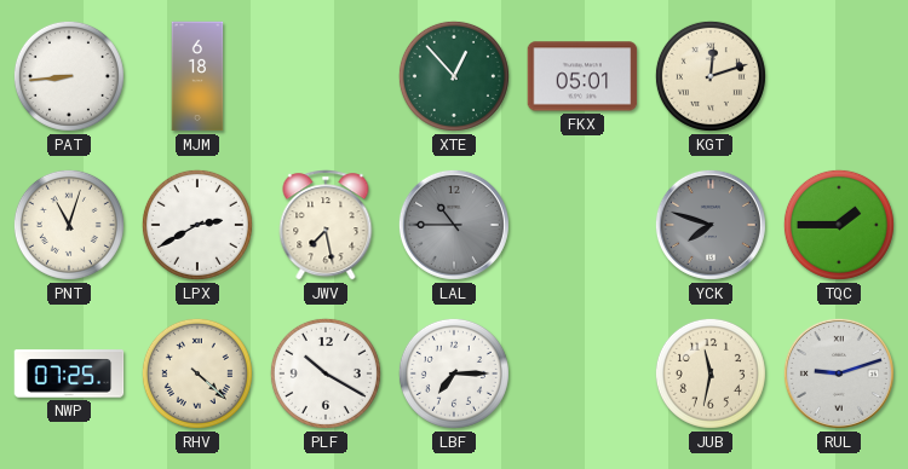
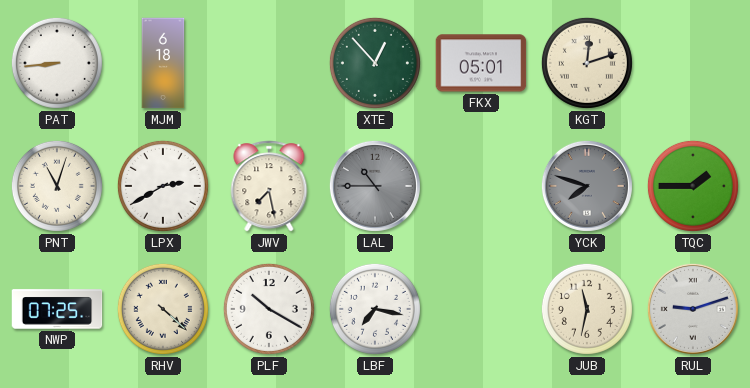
LBF: 7:15 -> 7:17
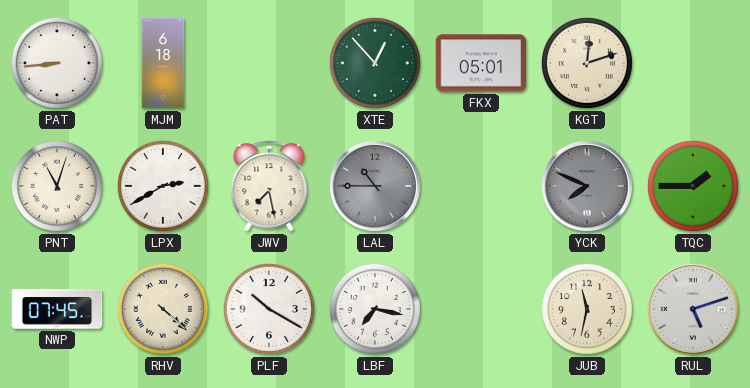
YCK: 7:48 -> 7:49
NWP: 07:25 -> 07:45
RUL: 9:12 -> 5:12
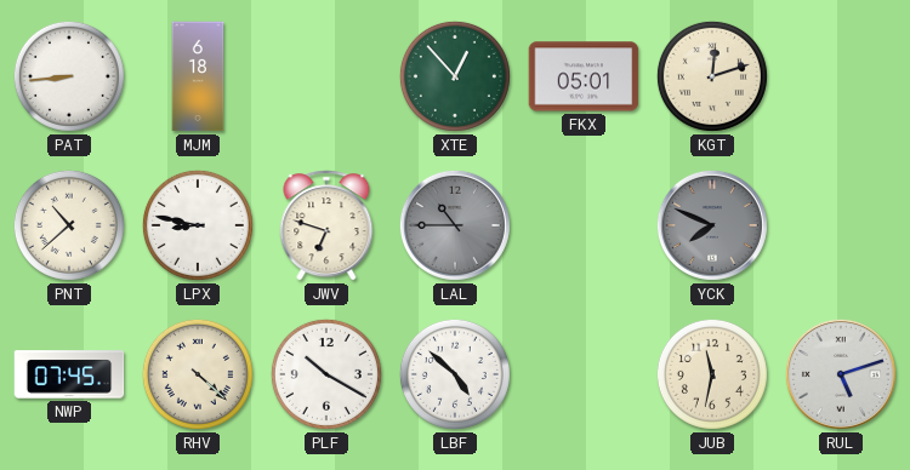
PNT: 11:03 -> 10:38
LPX: 2:40 -> 8:47
JWV: 7:28 -> 6:48
TQC: 1:45 -> none
LBF: 7:17 -> 4:52
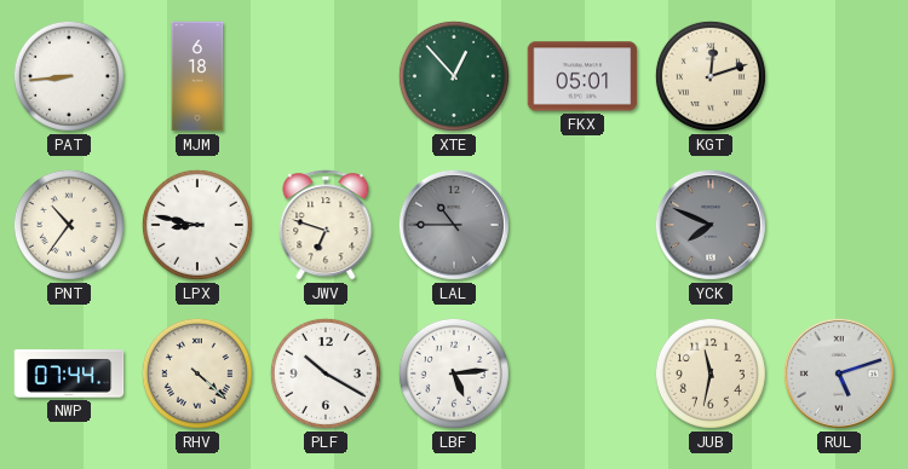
PNT: 10:38 -> 10:36
NWP: 07:45 -> 07:44
LBF: 4:52 -> 5:14
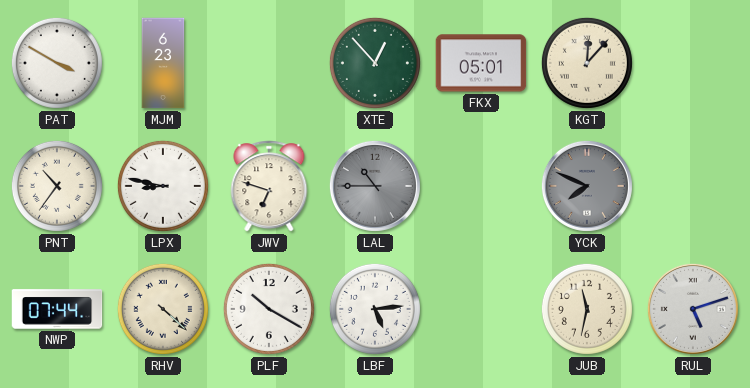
PAT: 8:44 -> 3:50
MJM: 6:18 -> 6:23
KGT: 12:12 -> 12:07
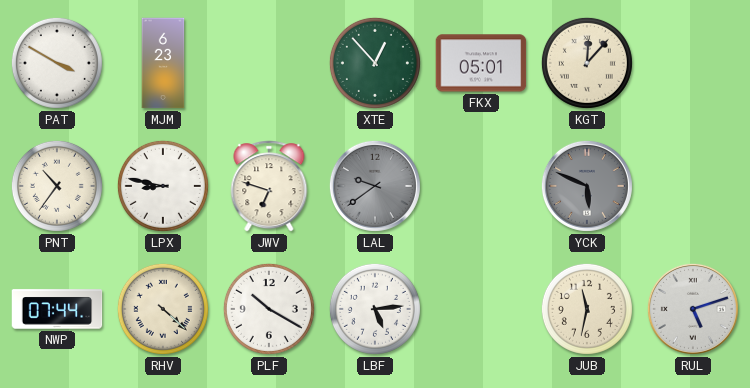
LAL: 10:45 -> 9:39
YCK: 7:49 -> 5:49
